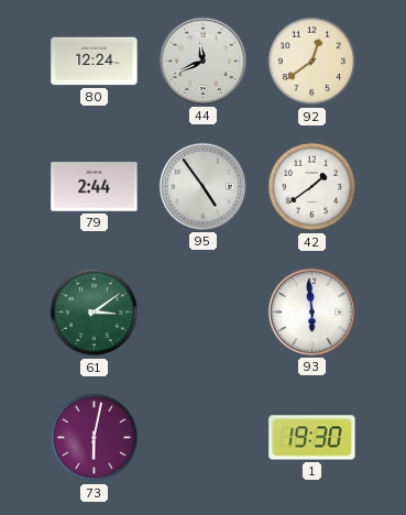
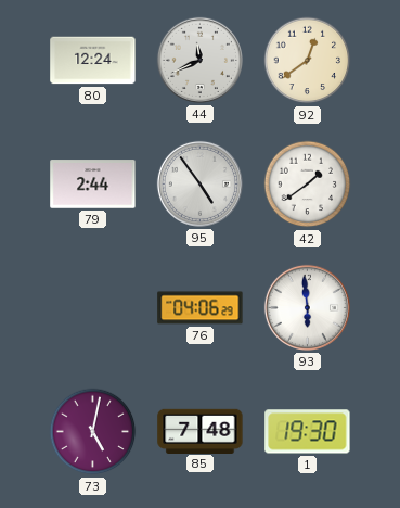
61: 3:09 -> none
76: none -> 04:06
73: 6:02 -> 5:02
85: none -> 7:48
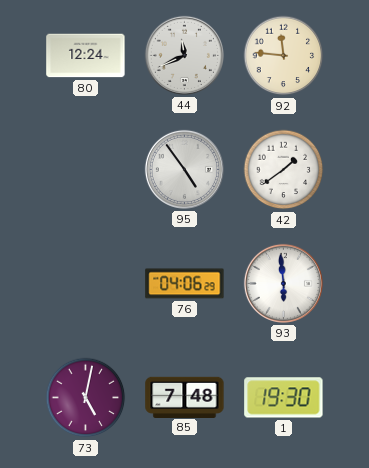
92: 12:39 -> 11:46
79: 2:44 -> none
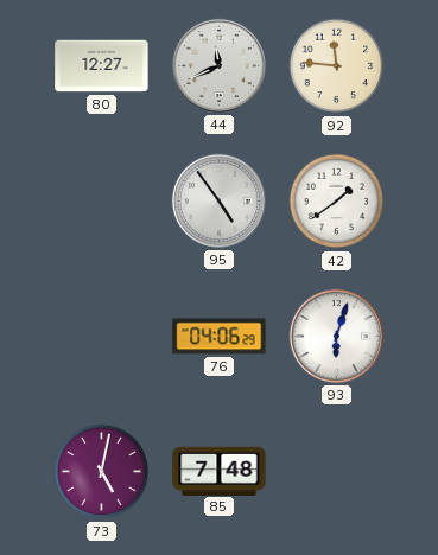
80: 12:24 -> 12:27
93: 5:59 -> 6:03
1: 19:30 -> none
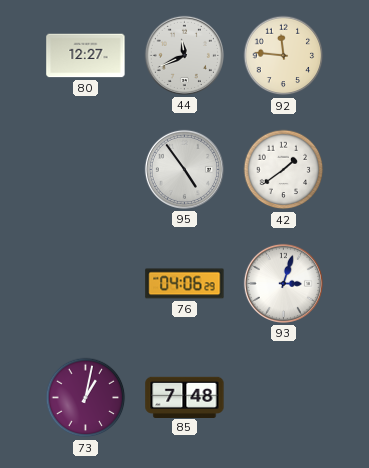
93: 6:03 -> 3:03
73: 5:02 -> 1:02
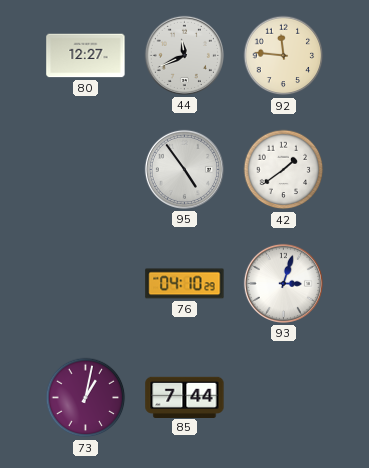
76: 04:06 -> 04:10
85: 7:48 -> 7:44
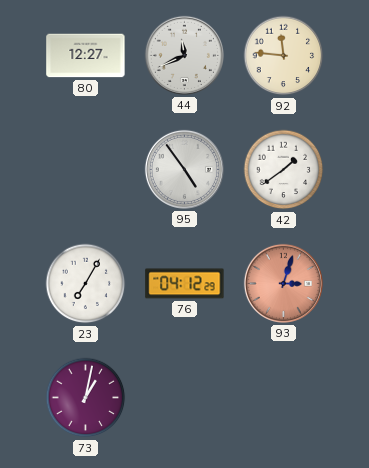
23: none -> 7:05
76: 04:10 -> 04:12
93 dial: white -> salmon
85: 7:44 -> none
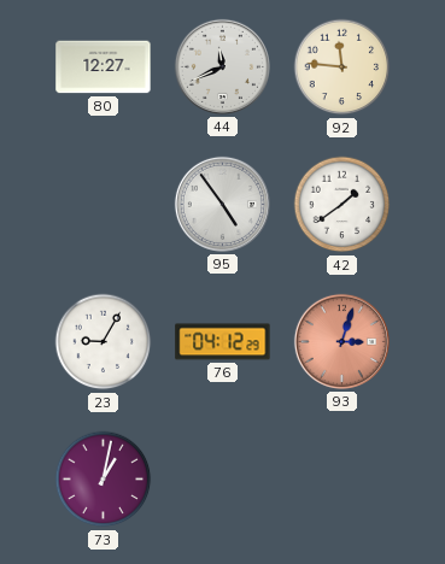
23: 7:05 -> 9:05
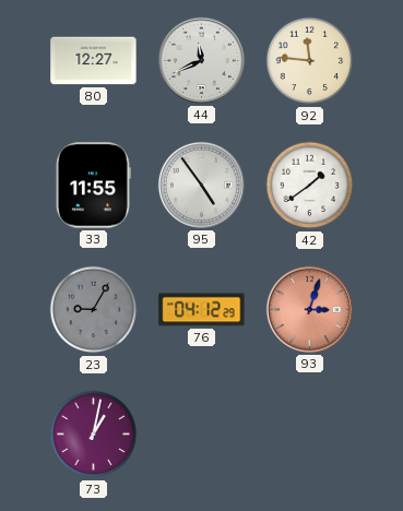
33: none -> 11:55
23 dial: white -> grey
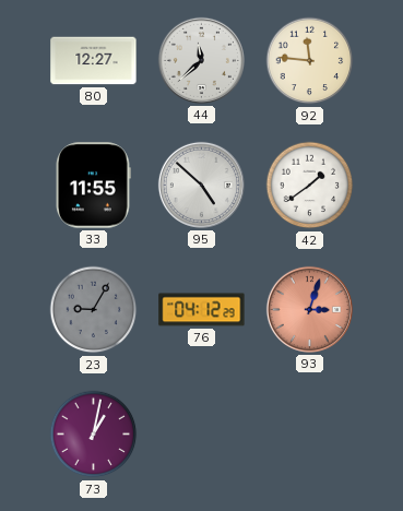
44: 11:41 -> 11:38
95: 4:54 -> 4:52
